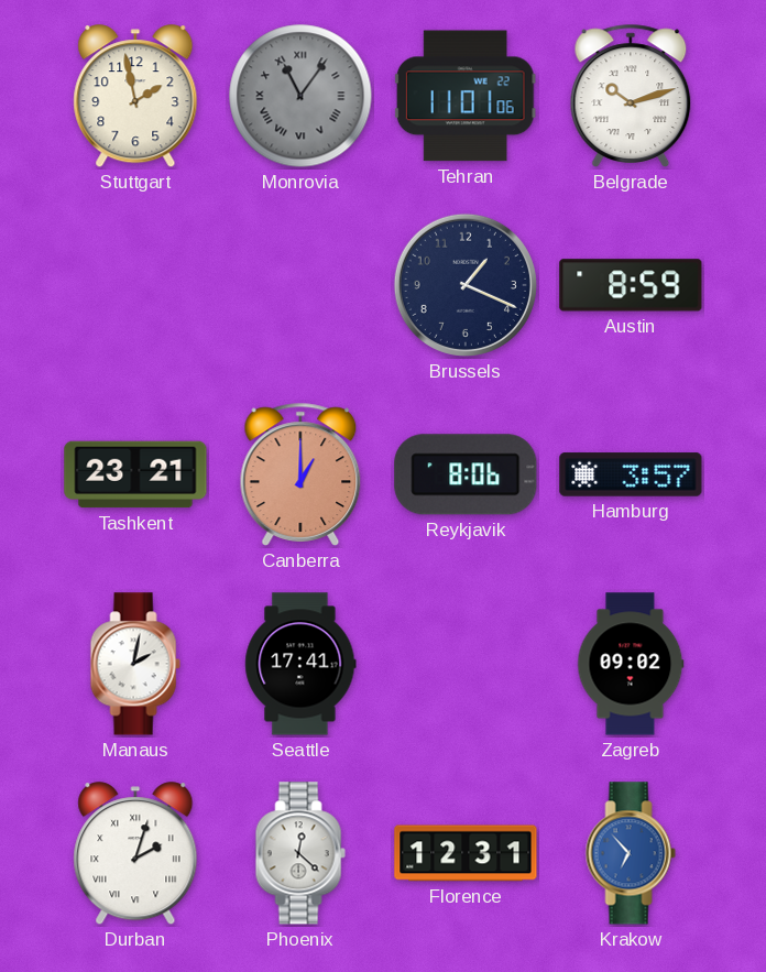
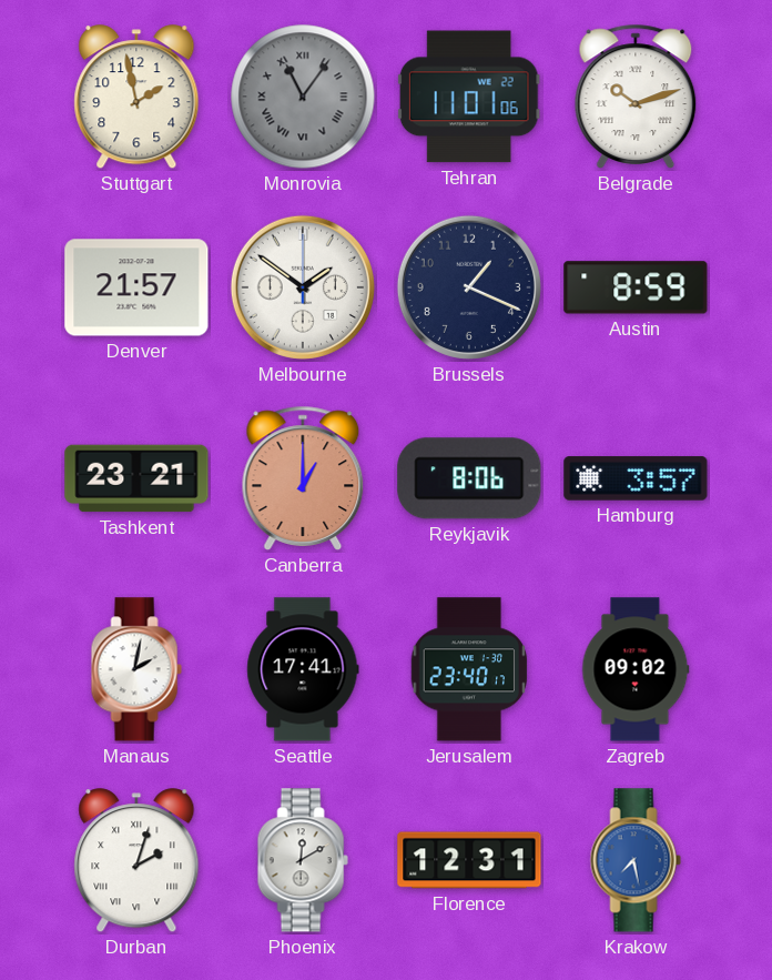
Denver: none -> 21:57
Melbourne: none -> 1:51
Jerusalem: none -> 23:40
Phoenix: 12:22 -> 12:10
Krakow: 6:53 -> 7:28
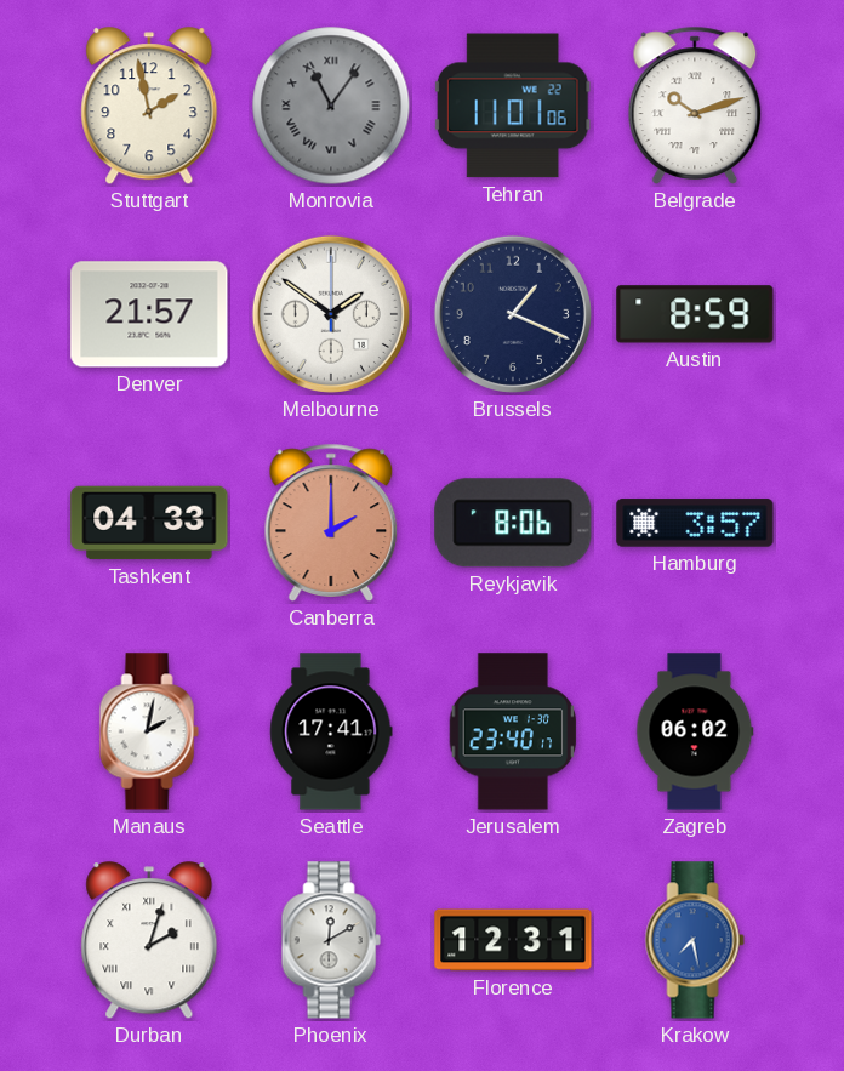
Tashkent: 23:21 -> 04:33
Canberra: 1:00 -> 2:00
Zagreb: 09:02 -> 06:02
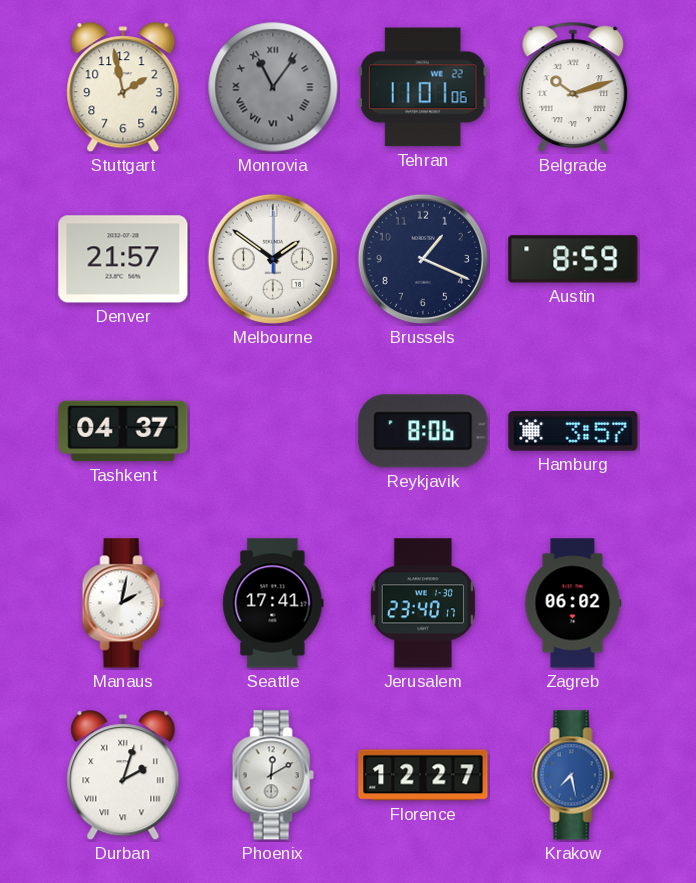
Tashkent: 04:33 -> 04:37
Canberra: 2:00 -> none
Florence: 12:31 -> 12:27
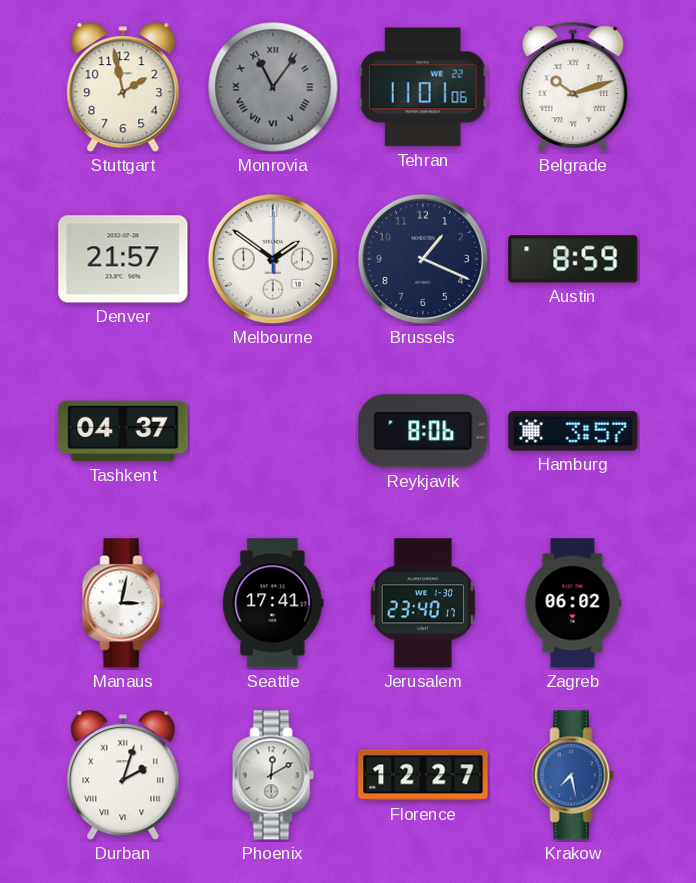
Manaus: 2:02 -> 3:02
